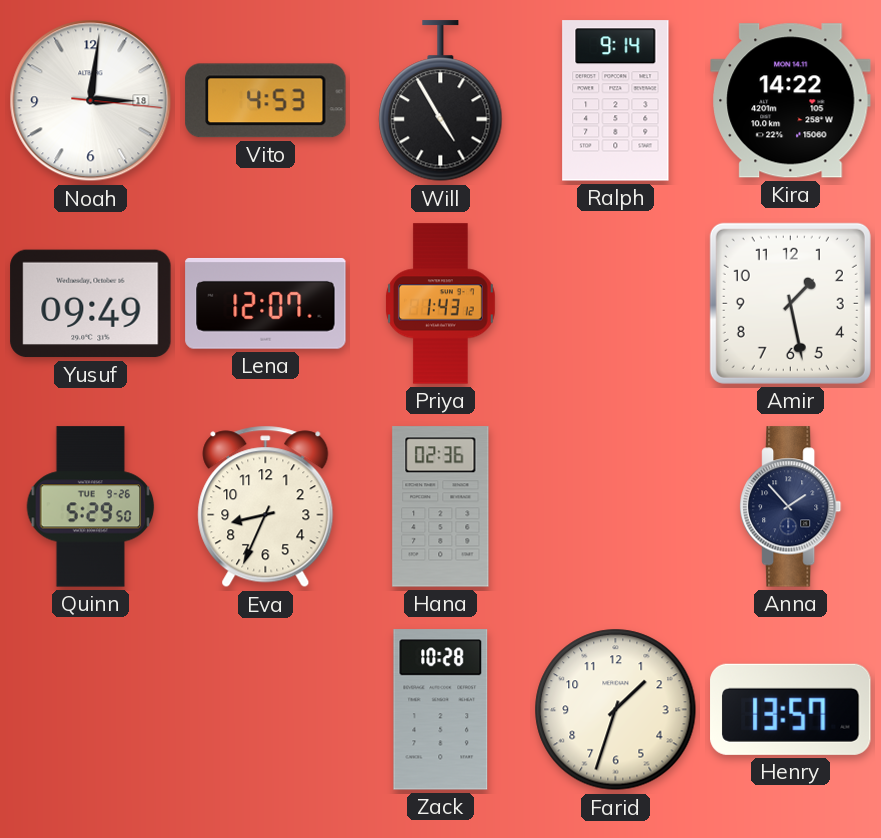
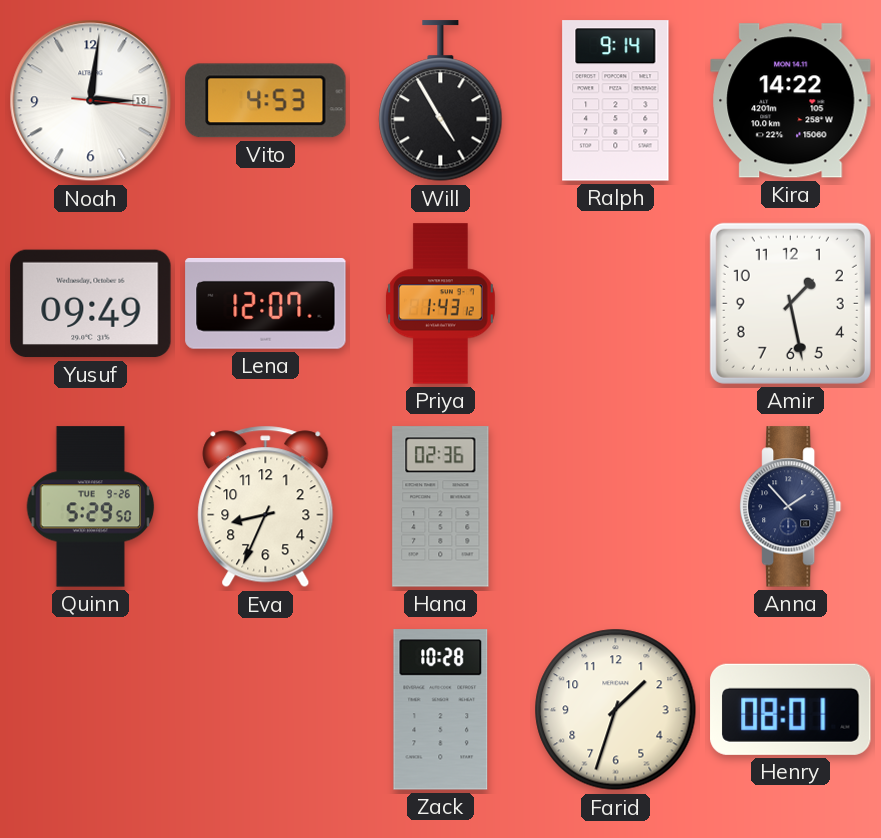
Henry: 13:57 -> 08:01
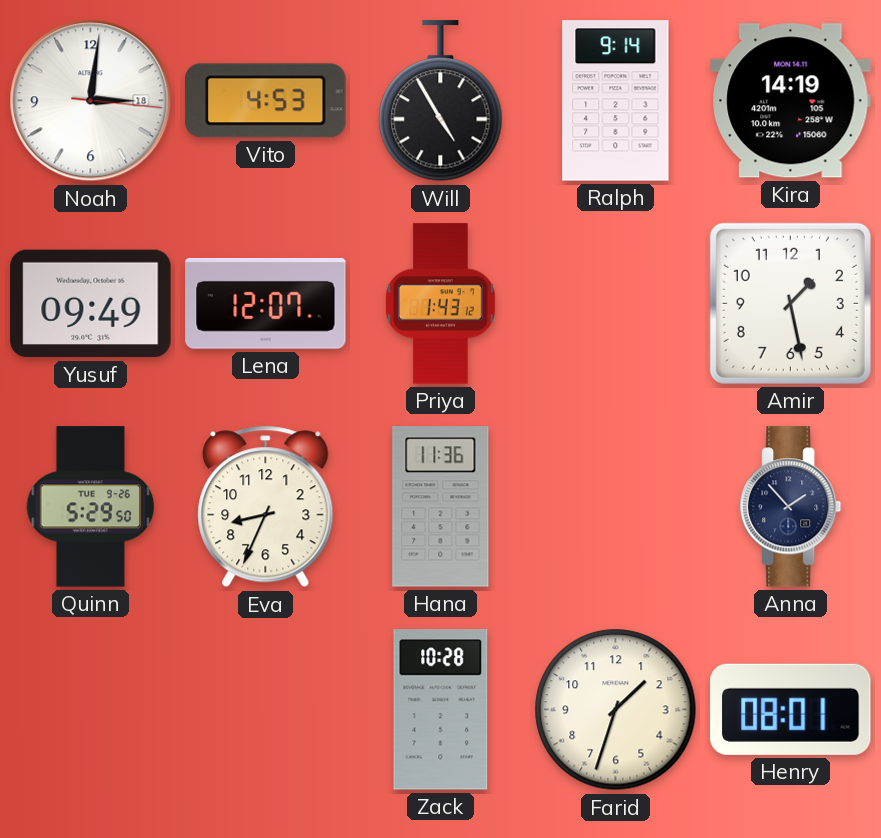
Kira: 14:22 -> 14:19
Hana: 02:36 -> 11:36
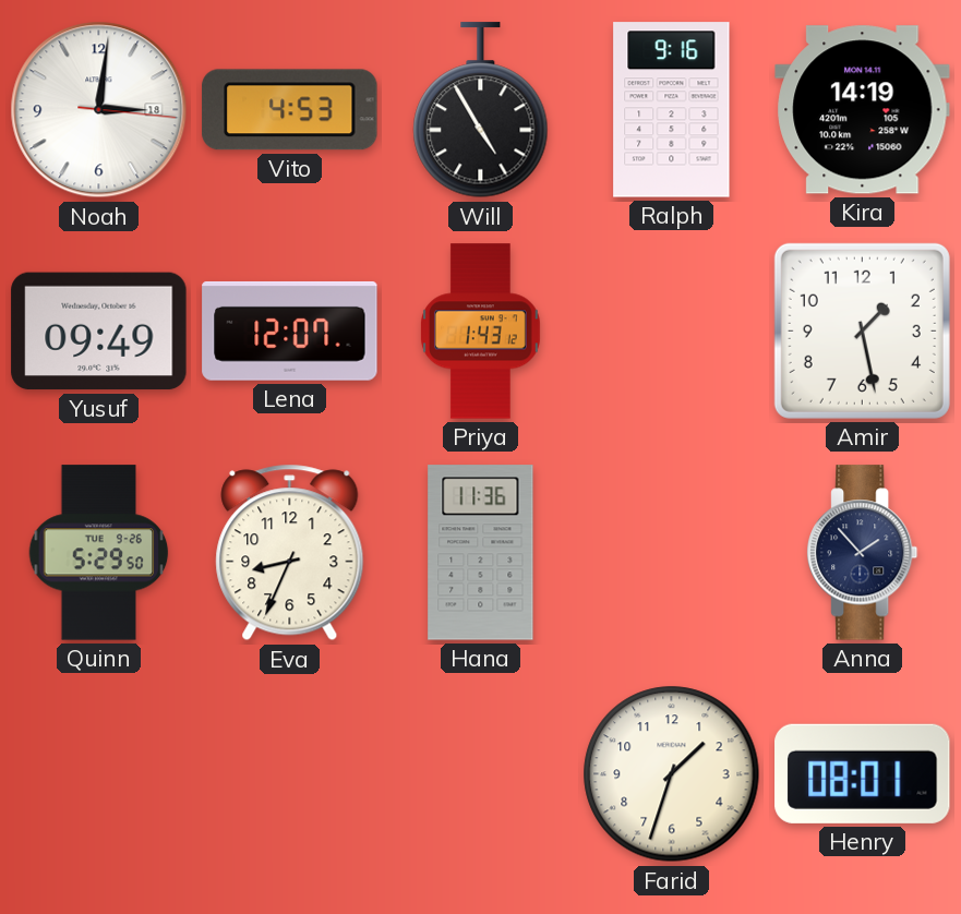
Ralph: 9:14 -> 9:16
Zack: 10:28 -> none
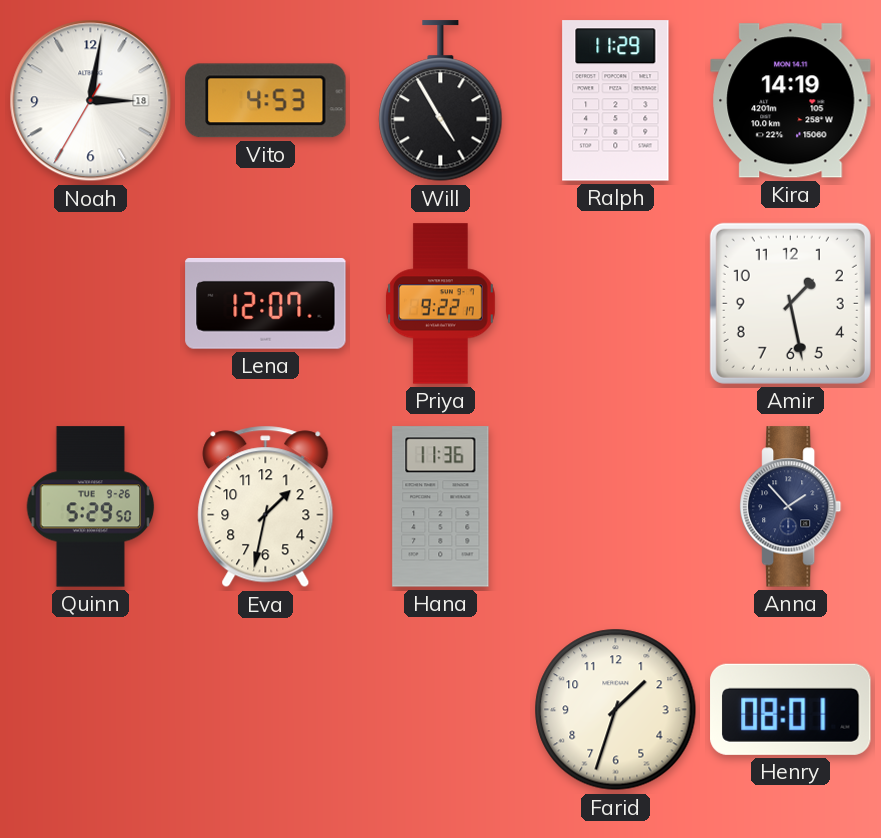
Noah: 3:01:16 -> 3:01:35
Ralph: 9:16 -> 11:29
Yusuf: 09:49 -> none
Priya: 1:43 -> 9:22
Eva: 8:34 -> 1:32
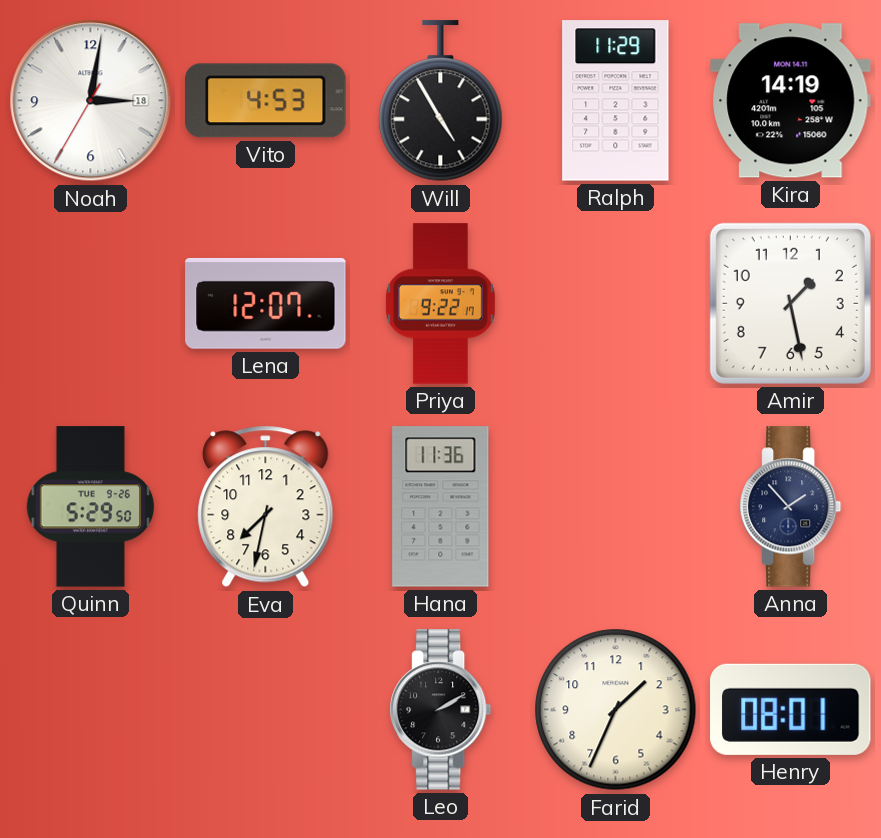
Eva: 1:32 -> 7:32
Leo: none -> 2:10
Farid: 1:33 -> 1:34
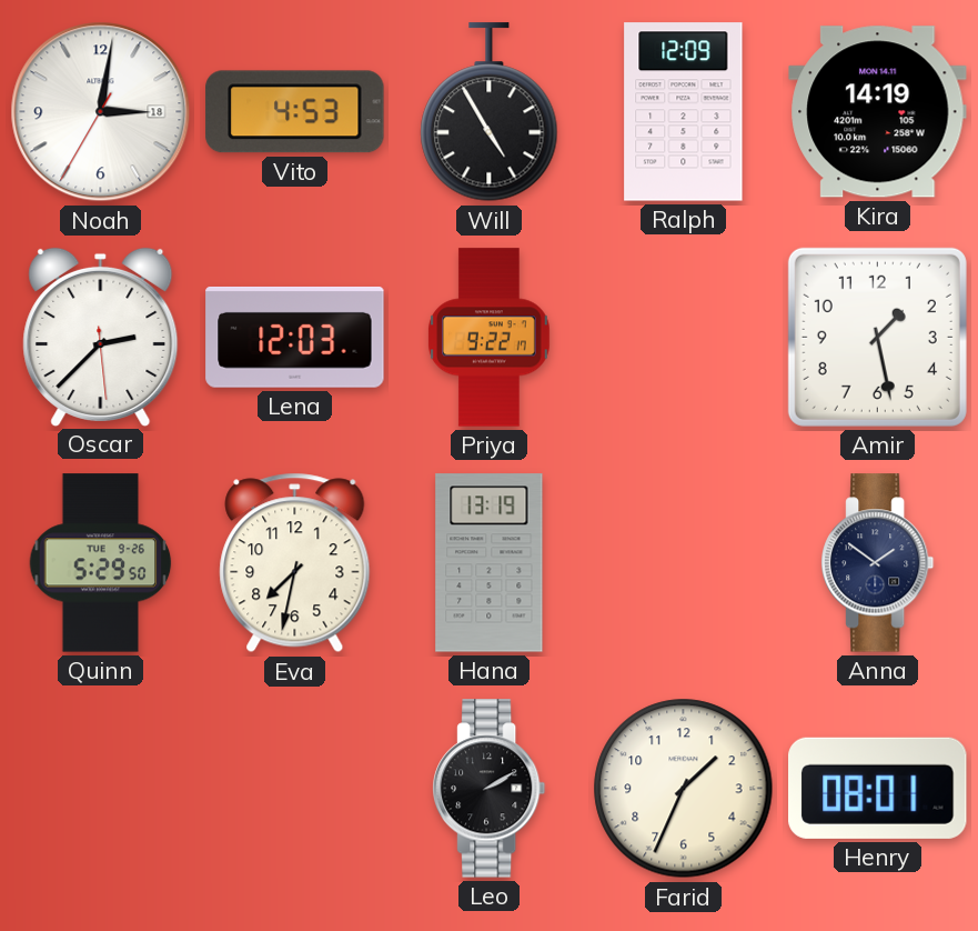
Ralph: 11:29 -> 12:09
Oscar: none -> 2:37
Lena: 12:07 -> 12:03
Hana: 11:36 -> 13:19
Anna: 1:53 -> 1:51
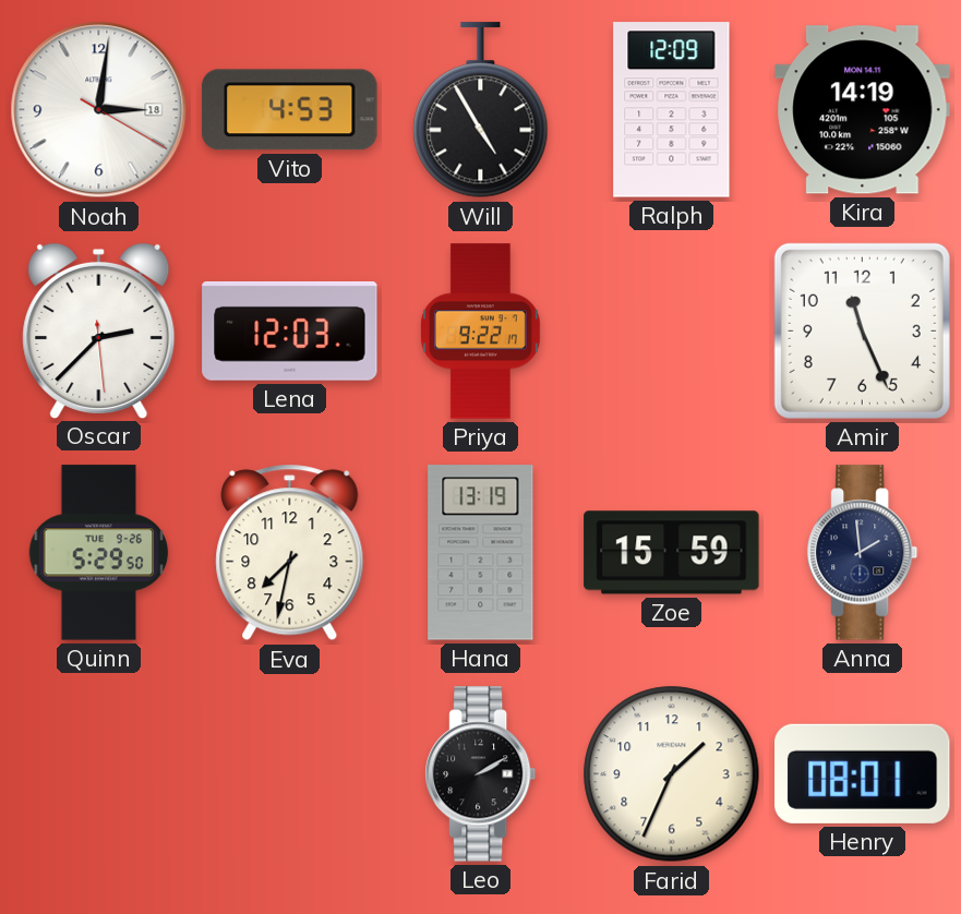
Noah: 3:01:35 -> 3:01:20
Amir: 1:28 -> 11:26
Zoe: none -> 15:59
Anna: 1:51 -> 1:59
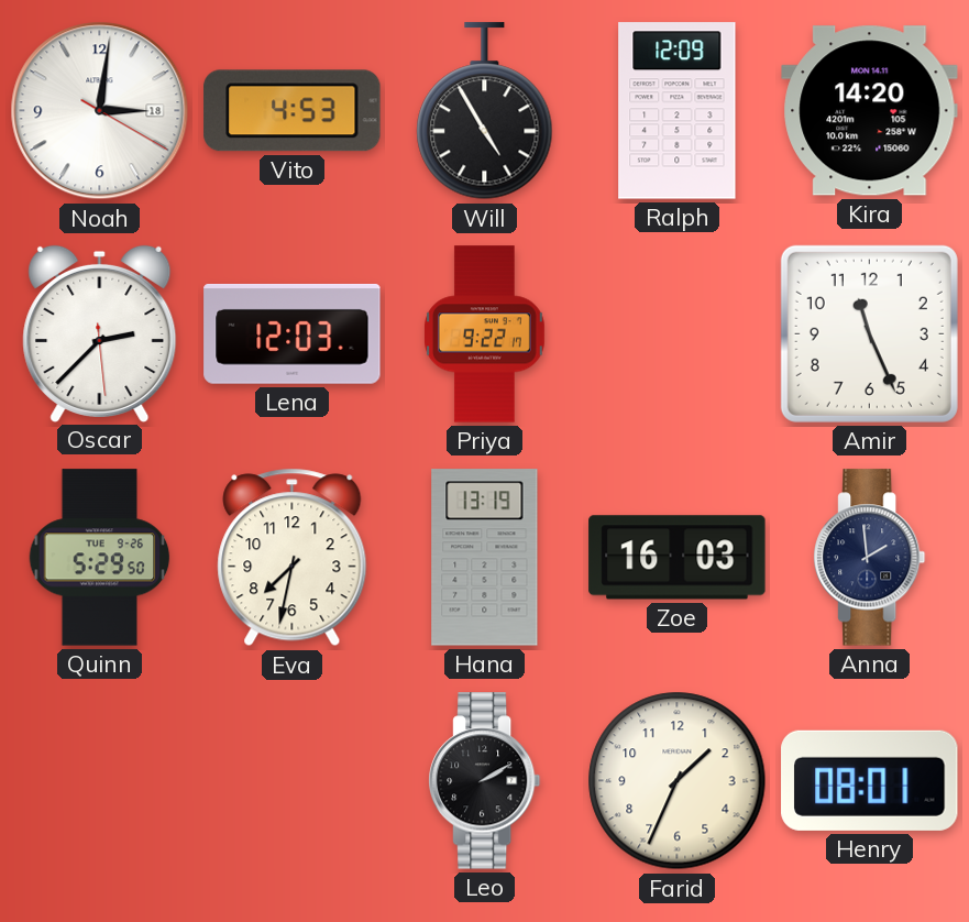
Kira: 14:19 -> 14:20
Zoe: 15:59 -> 16:03
